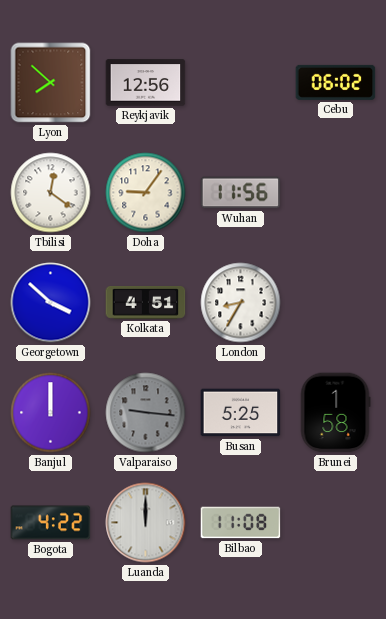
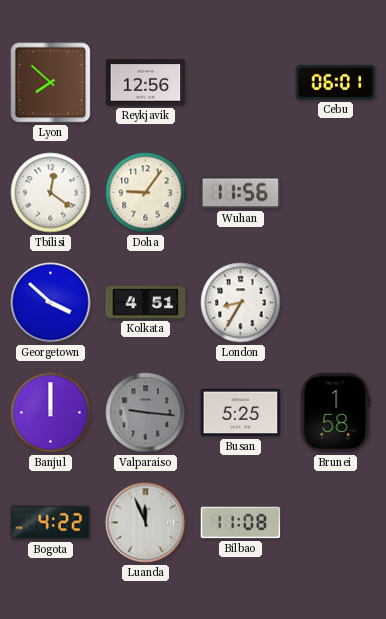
Cebu: 06:02 -> 06:01
Luanda: 12:00 -> 11:56
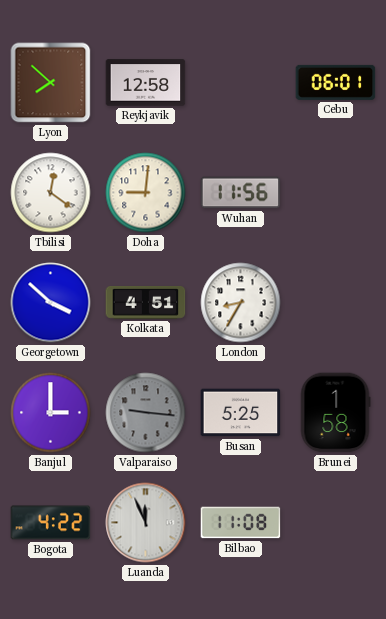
Reykjavik: 12:56 -> 12:58
Doha: 9:06 -> 9:01
Banjul: 12:00 -> 3:00
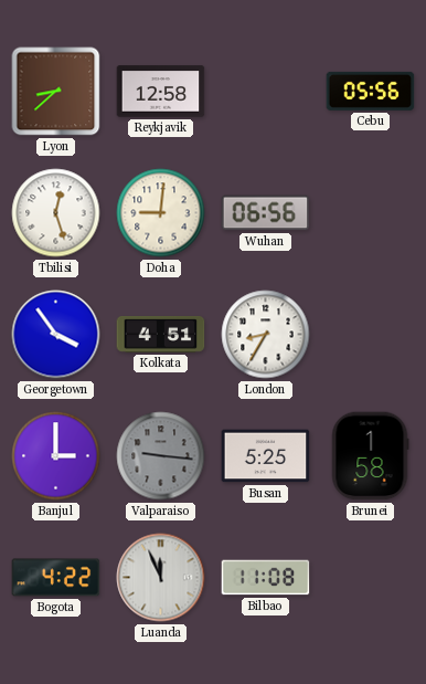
Lyon: 7:52 -> 8:38
Cebu: 06:01 -> 05:56
Tbilisi: 12:21 -> 12:27
Wuhan: 11:56 -> 06:56
Georgetown: 3:52 -> 3:54
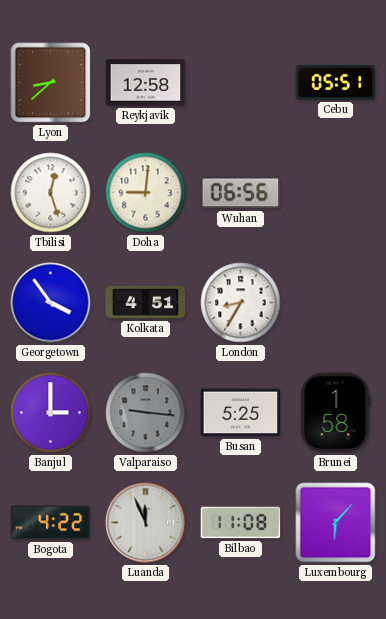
Cebu: 05:56 -> 05:51
Luxembourg: none -> 6:07
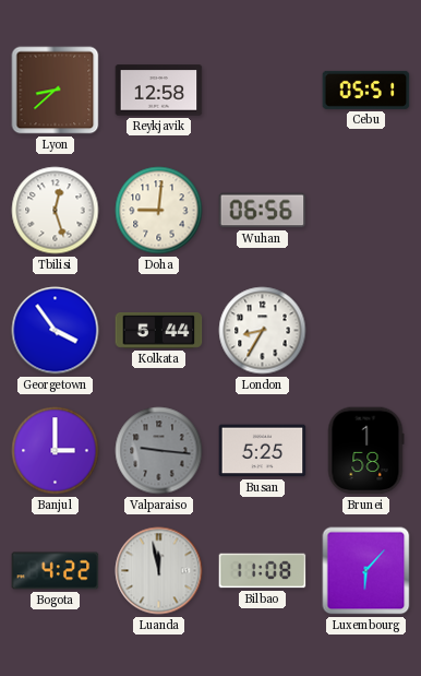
Kolkata: 4:51 -> 5:44
Luanda: 11:56 -> 11:58
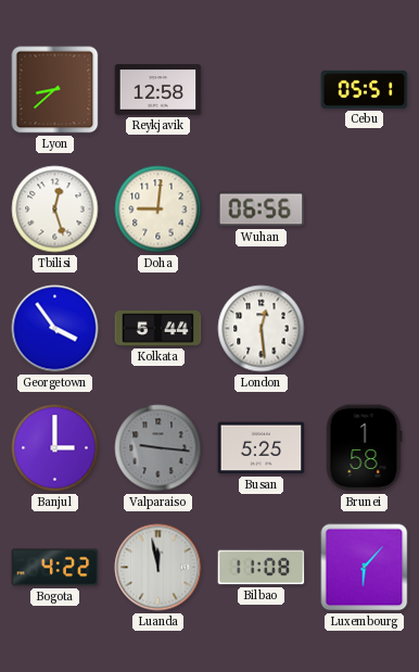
London: 8:35 -> 12:29
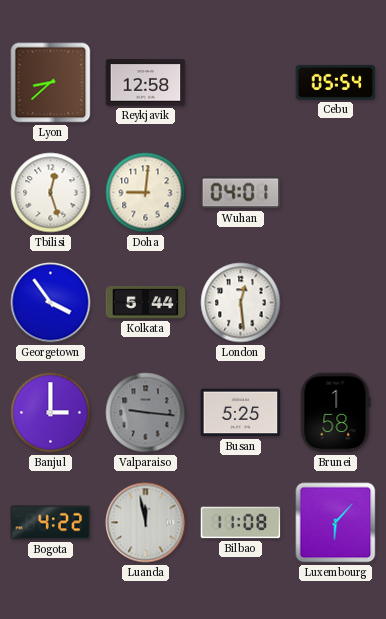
Cebu: 05:51 -> 05:54
Wuhan: 06:56 -> 04:01
